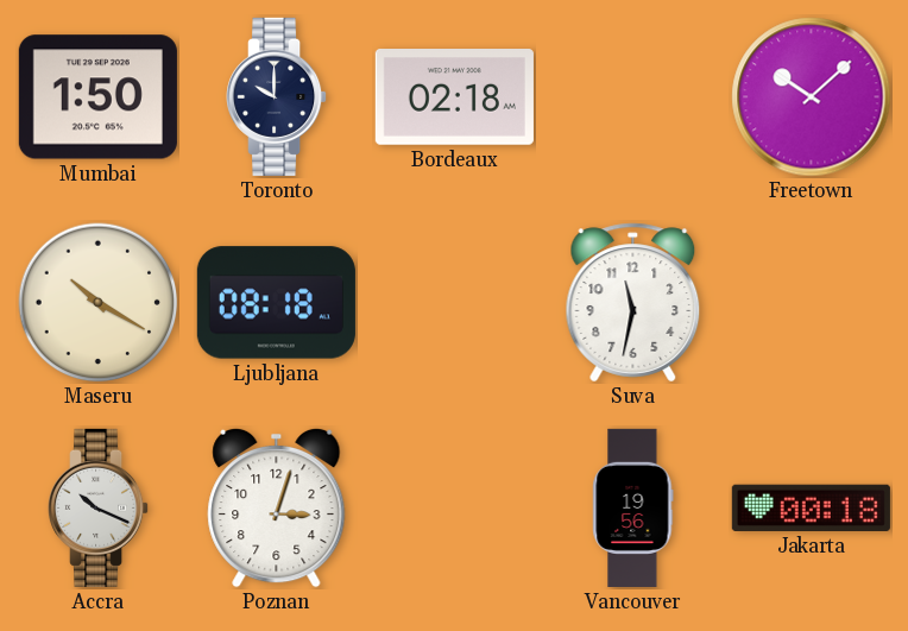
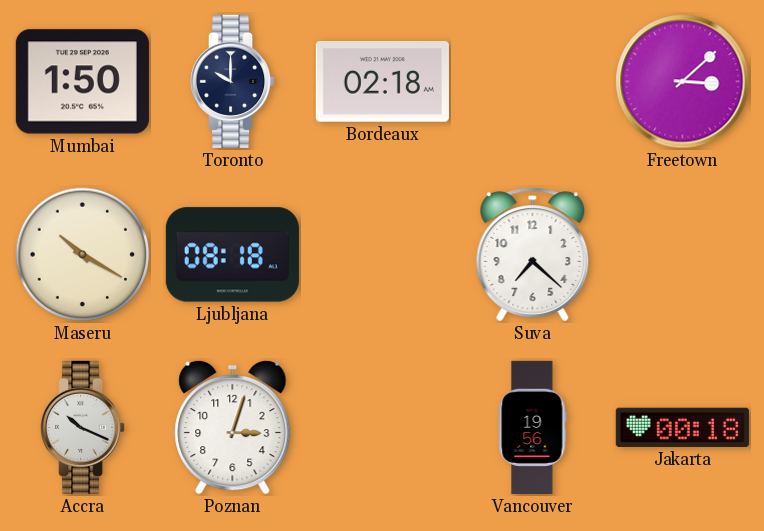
Freetown: 10:08 -> 3:08
Suva: 11:32 -> 7:22
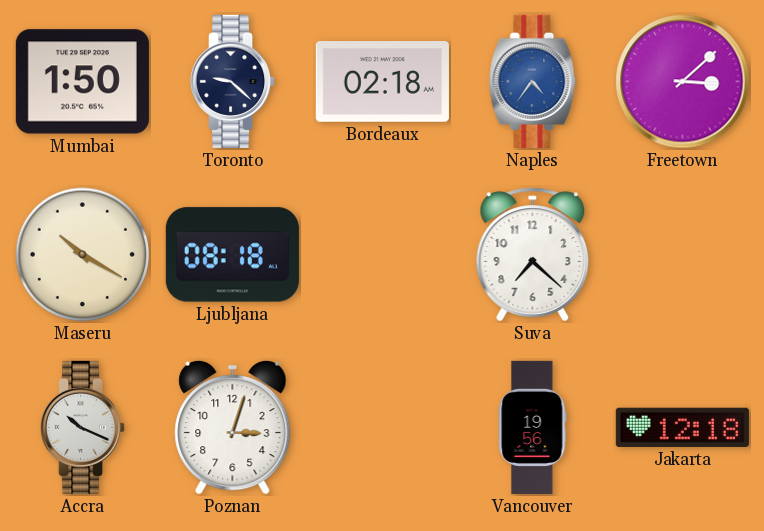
Toronto: 10:00 -> 9:22
Naples: none -> 4:36
Jakarta: 00:18 -> 12:18
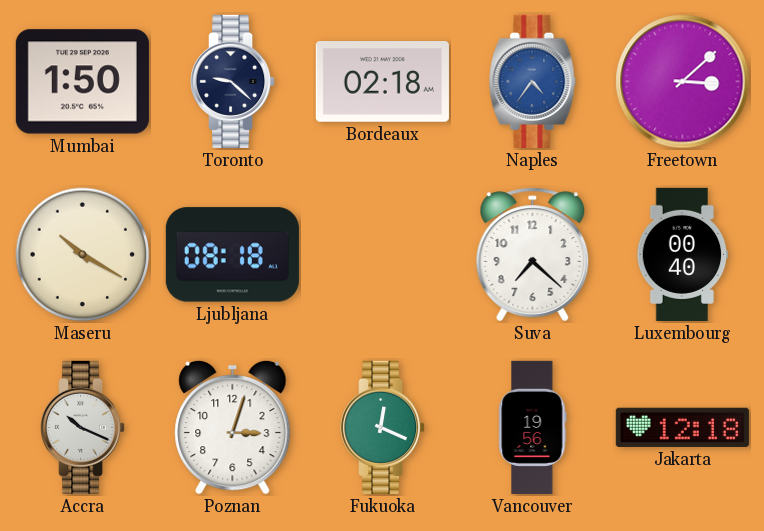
Luxembourg: none -> 00:40
Fukuoka: none -> 12:19
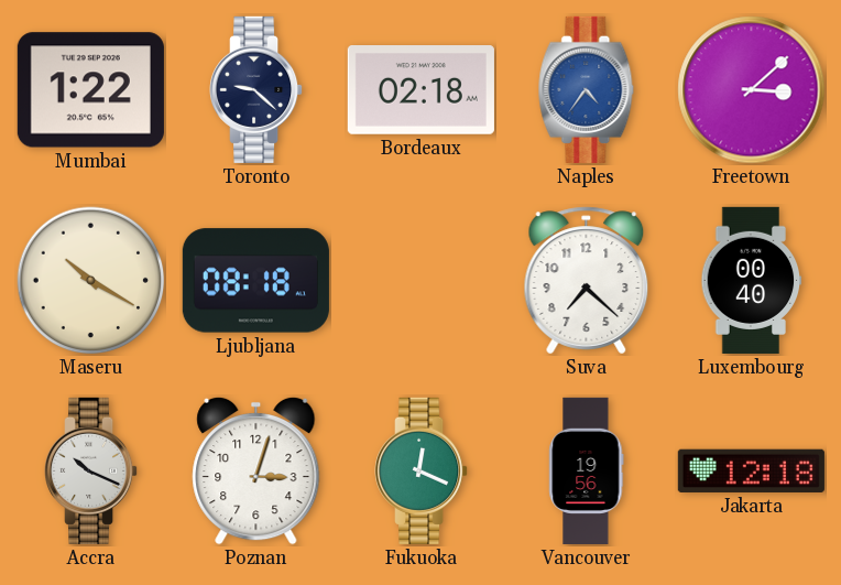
Mumbai: 1:50 -> 1:22
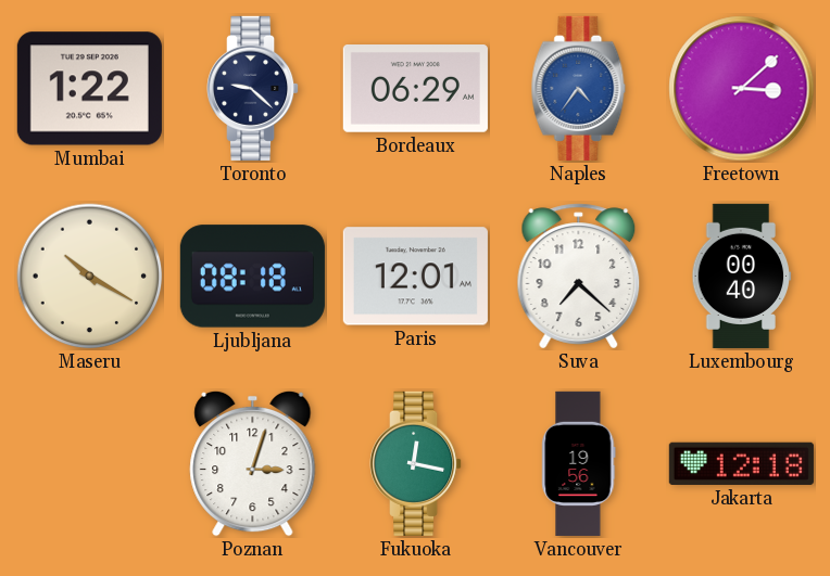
Bordeaux: 02:18 -> 06:29
Paris: none -> 12:01
Accra: 10:19 -> none
Fukuoka: 12:19 -> 12:17
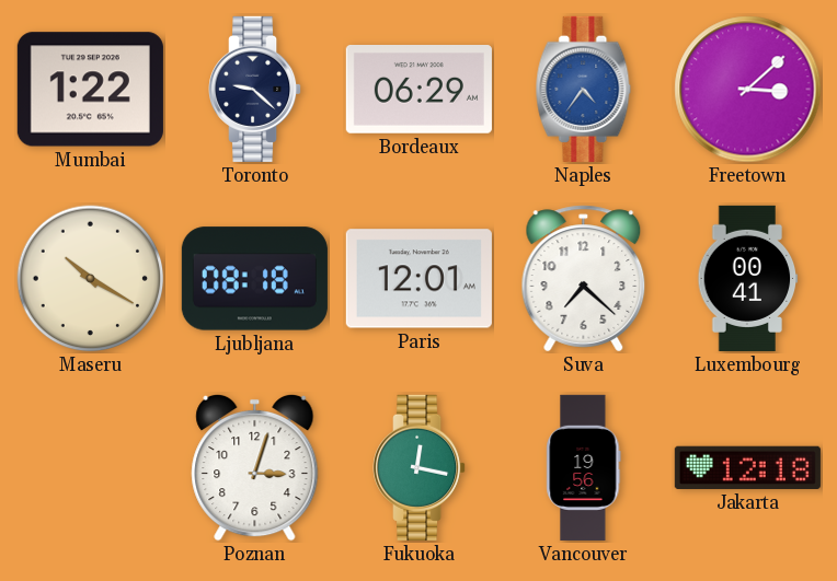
Luxembourg: 00:40 -> 00:41
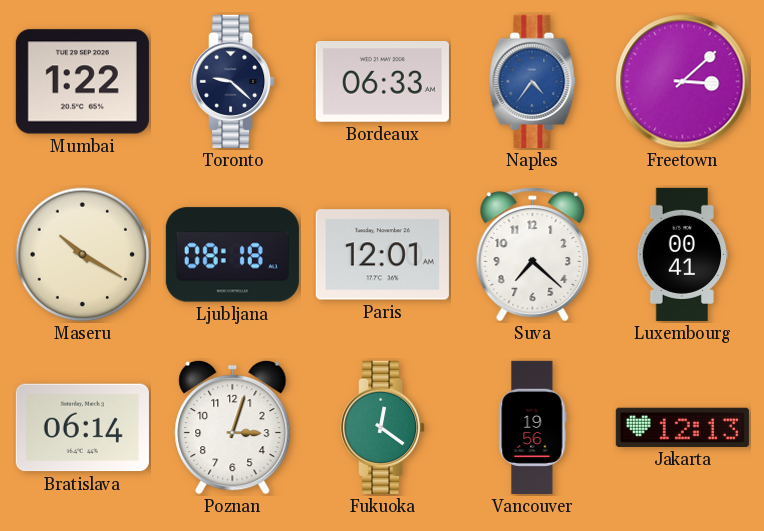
Bordeaux: 06:29 -> 06:33
Bratislava: none -> 06:14
Fukuoka: 12:17 -> 12:21
Jakarta: 12:18 -> 12:13
